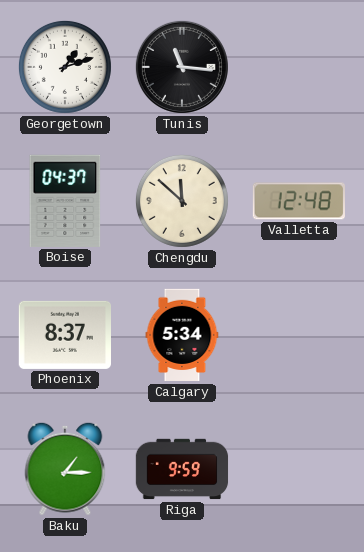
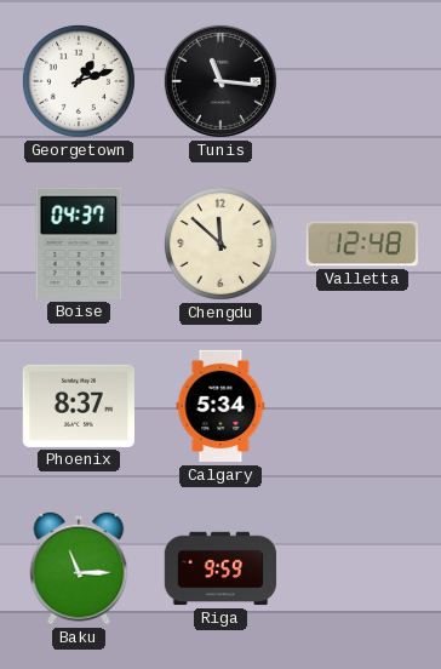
Baku: 1:15 -> 11:15
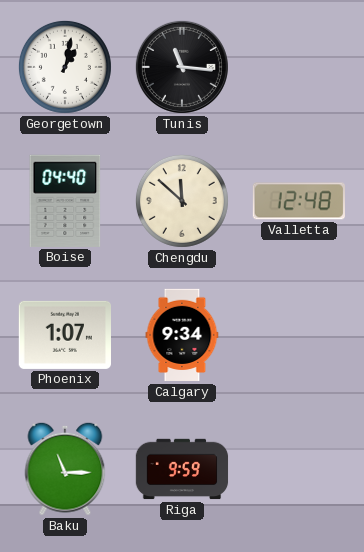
Georgetown: 1:12 -> 1:02
Boise: 04:37 -> 04:40
Phoenix: 8:37 -> 1:07
Calgary: 5:34 -> 9:34
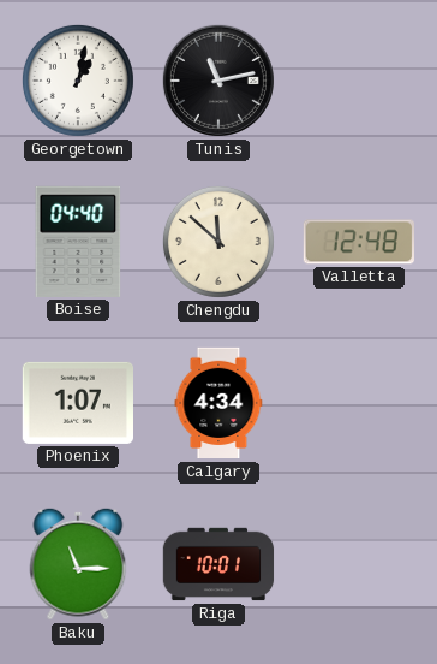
Tunis: 11:16 -> 11:13
Calgary: 9:34 -> 4:34
Riga: 9:59 -> 10:01
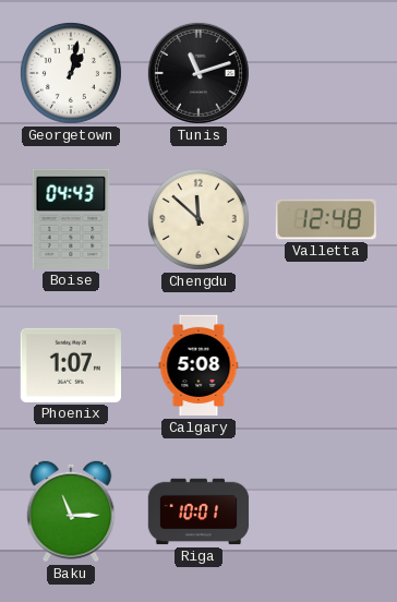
Tunis: 11:13 -> 11:12
Boise: 04:40 -> 04:43
Calgary: 4:34 -> 5:08
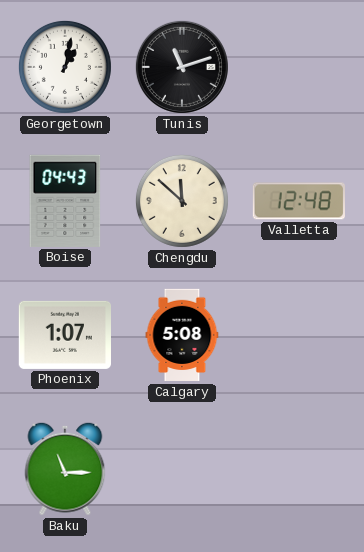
Riga: 10:01 -> none
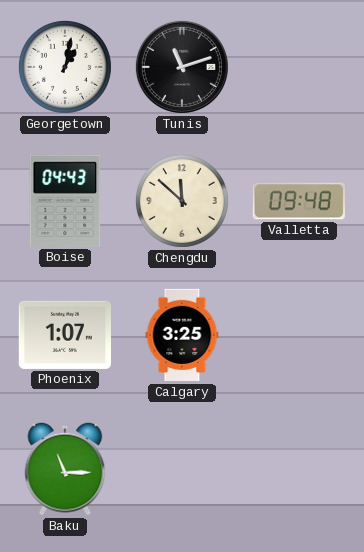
Valletta: 12:48 -> 09:48
Calgary: 5:08 -> 3:25
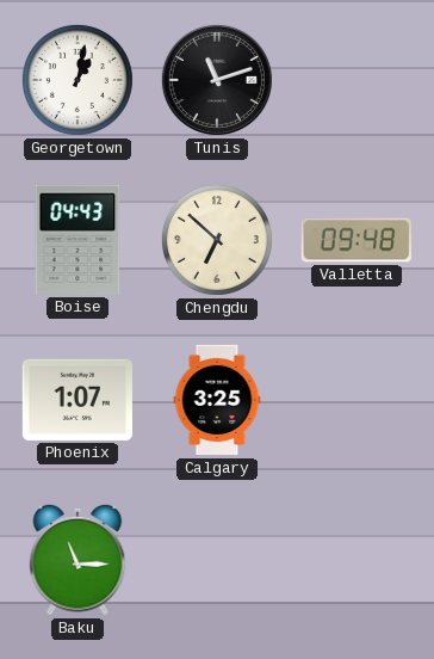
Chengdu: 11:52 -> 6:52
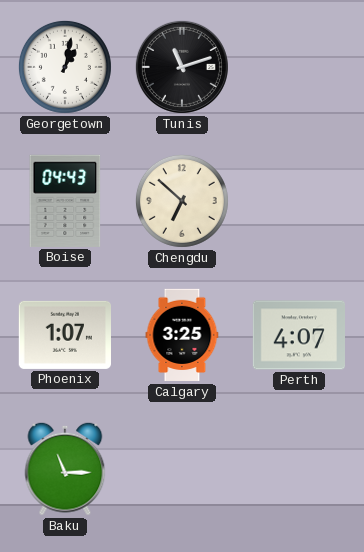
Valletta: 09:48 -> none
Perth: none -> 4:07
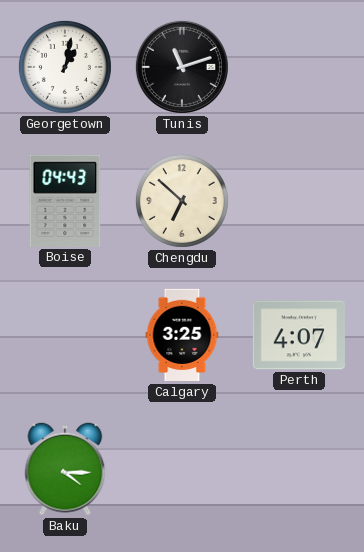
Phoenix: 1:07 -> none
Baku: 11:15 -> 4:15
